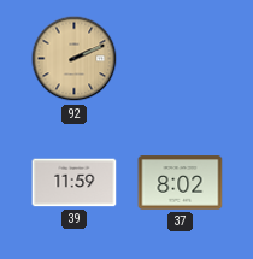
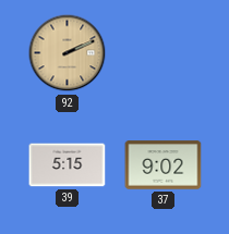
39: 11:59 -> 5:15
37: 8:02 -> 9:02
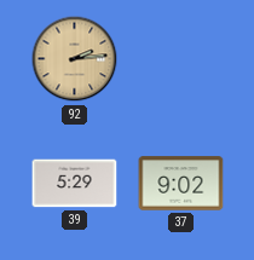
92: 2:11 -> 2:14
39: 5:15 -> 5:29
